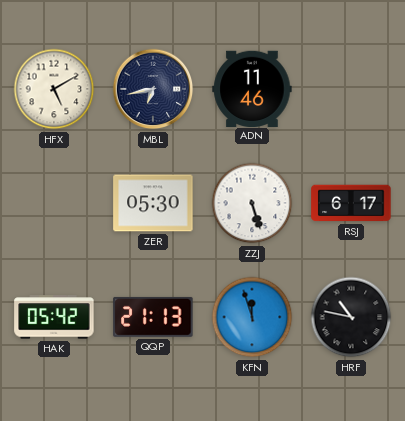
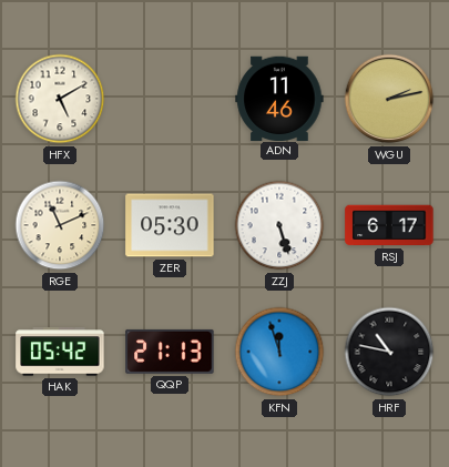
MBL: 6:43 -> none
WGU: none -> 2:13
RGE: none -> 11:11
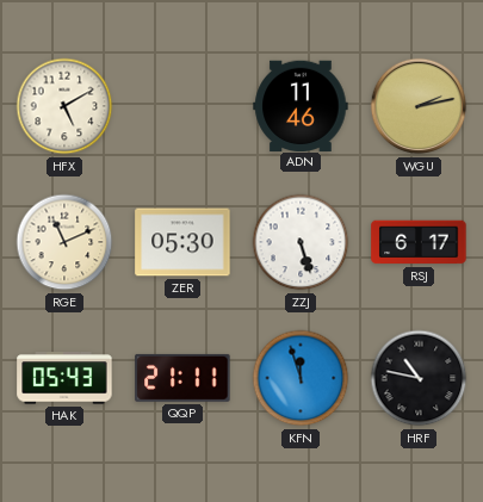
HAK: 05:42 -> 05:43
QQP: 21:13 -> 21:11
